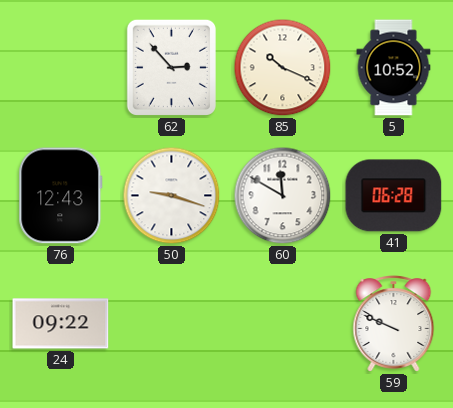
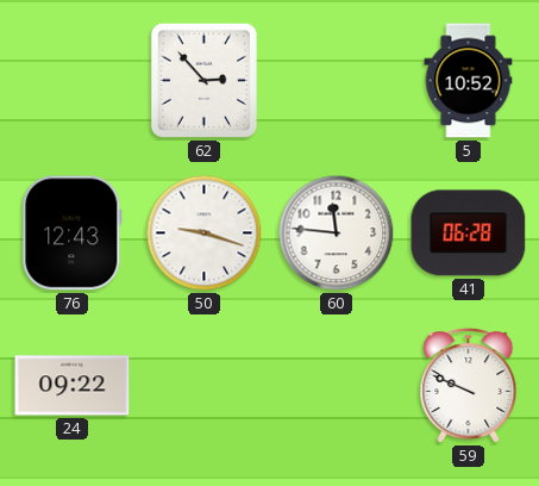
85: 10:19 -> none
60: 11:50 -> 11:46
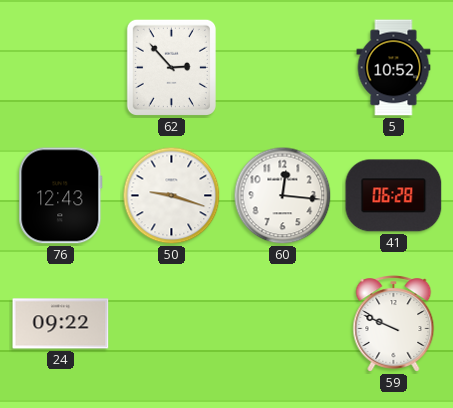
60: 11:46 -> 12:16
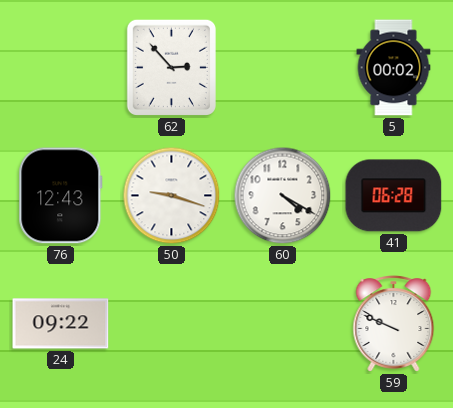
5: 10:52 -> 00:02
60: 12:16 -> 4:20
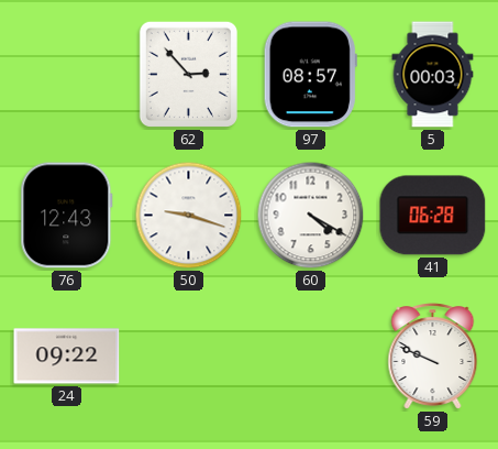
97: none -> 08:57
5: 00:02 -> 00:03
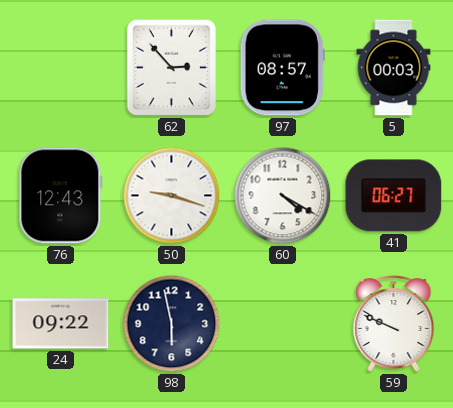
41: 06:28 -> 06:27
98: none -> 5:58
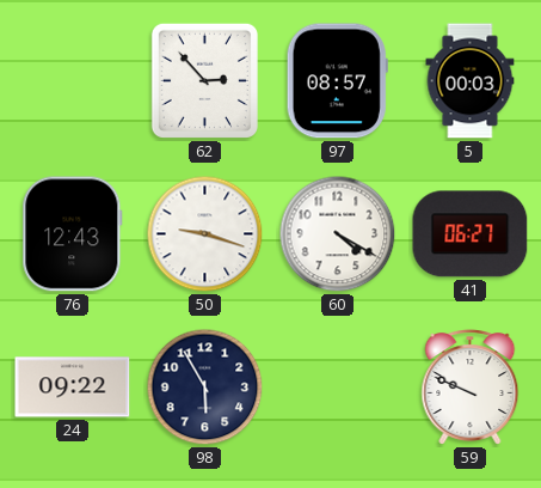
98: 5:58 -> 5:55
